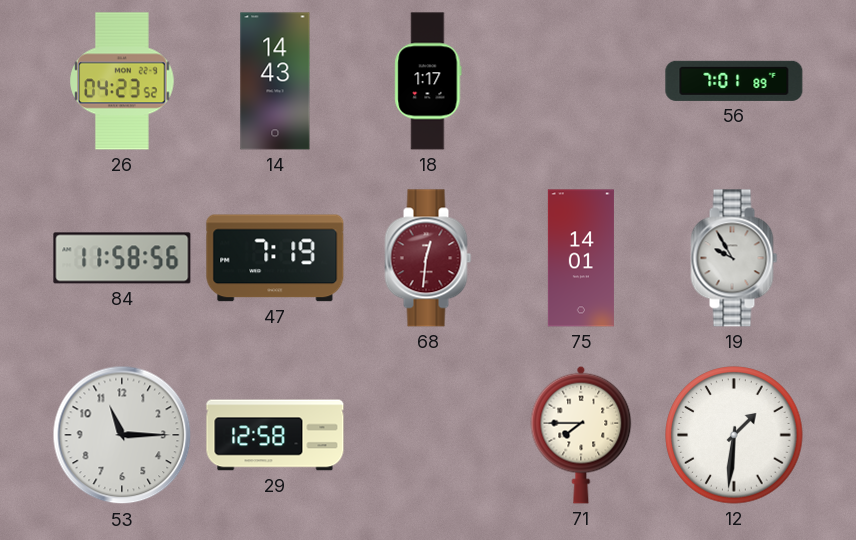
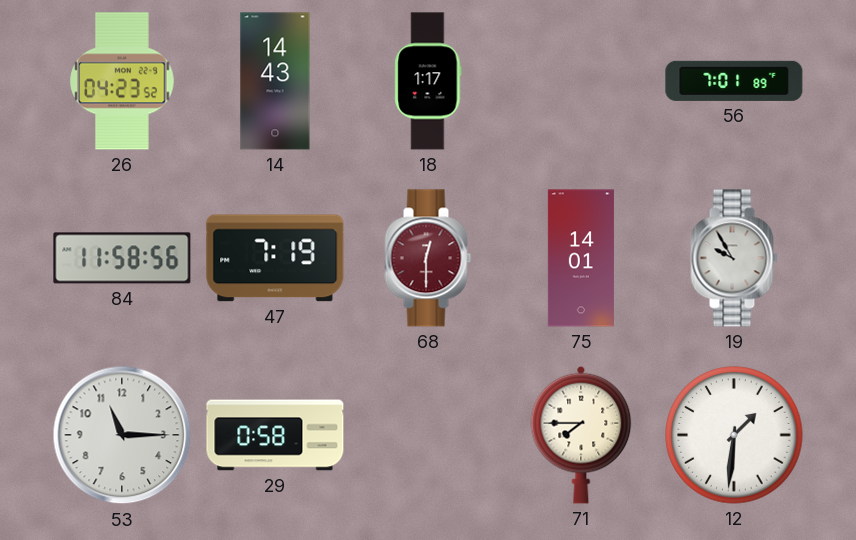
68: 12:31 -> 12:30
29: 12:58 -> 0:58
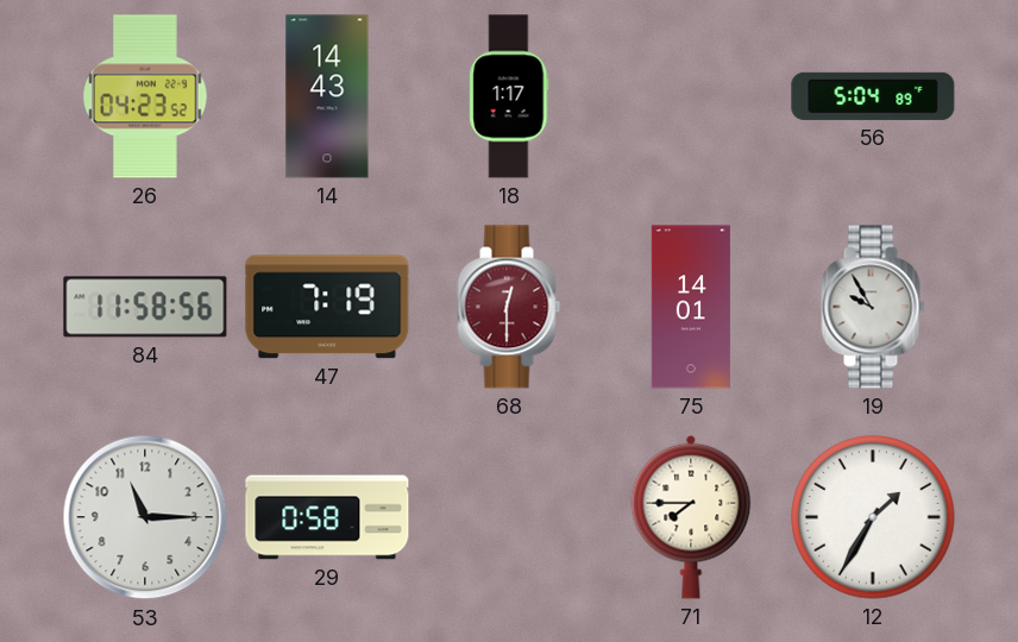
56: 7:01 -> 5:04
12: 1:31 -> 1:35
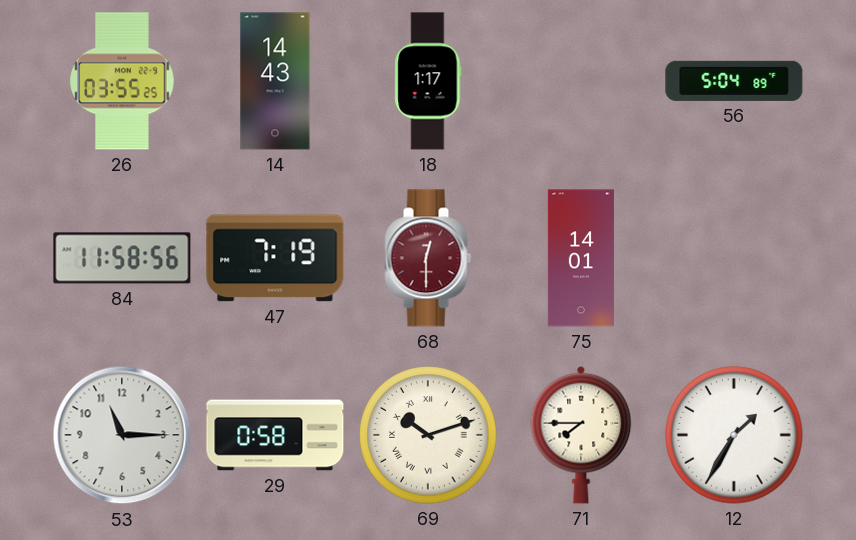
26: 04:23 -> 03:55
19: 9:55 -> none
69: none -> 10:12
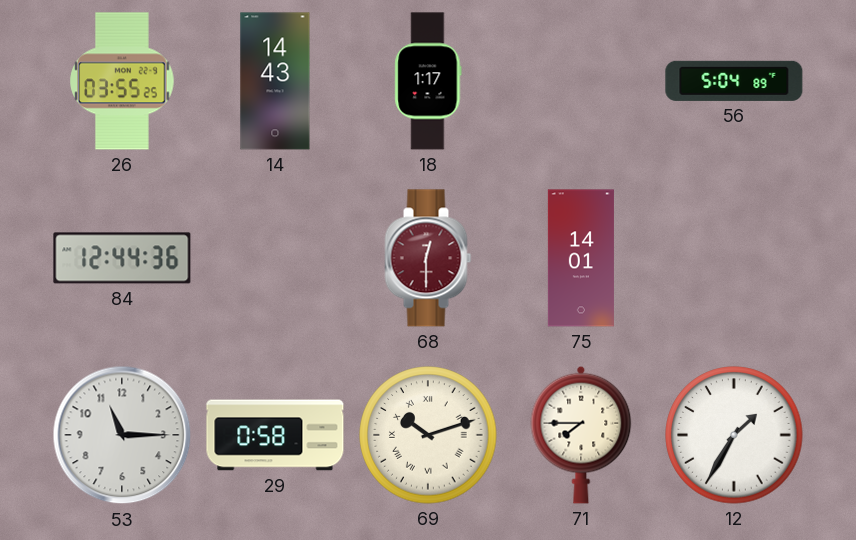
84: 11:58 -> 12:44
47: 7:19 -> none
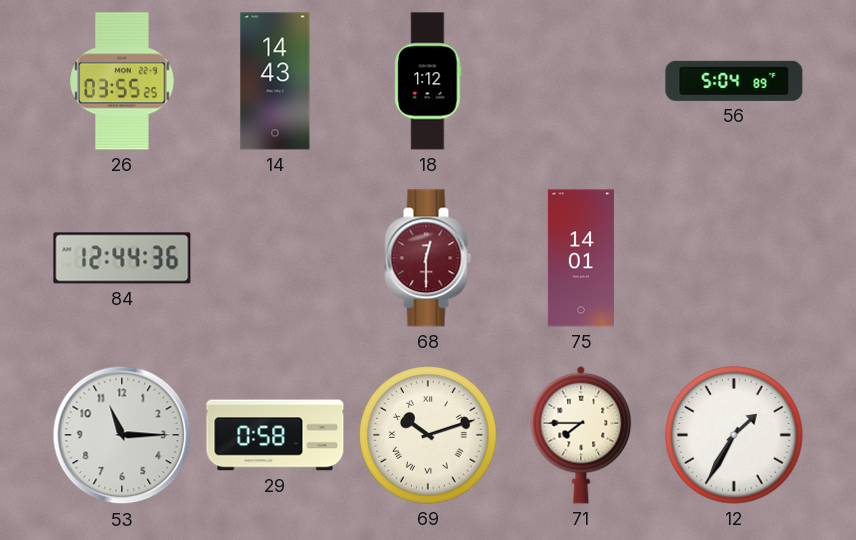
18: 1:17 -> 1:12
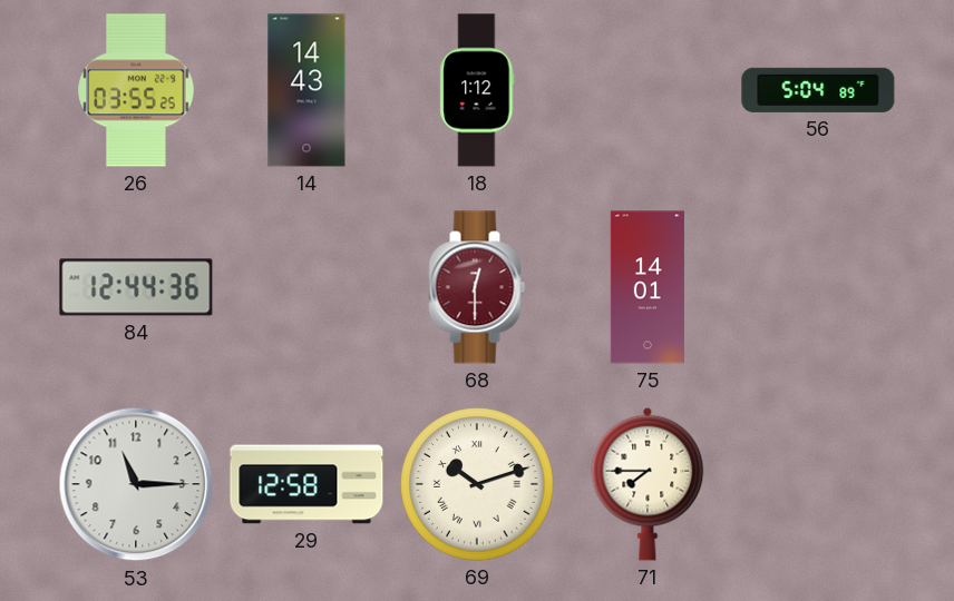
29: 0:58 -> 12:58
12: 1:35 -> none
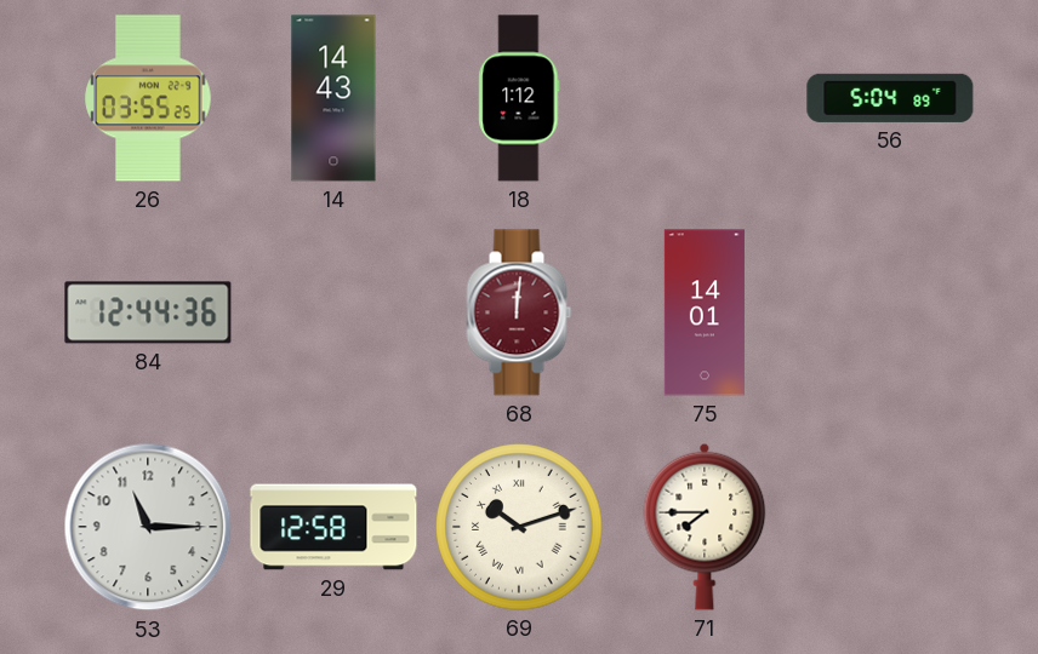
68: 12:30 -> 12:01
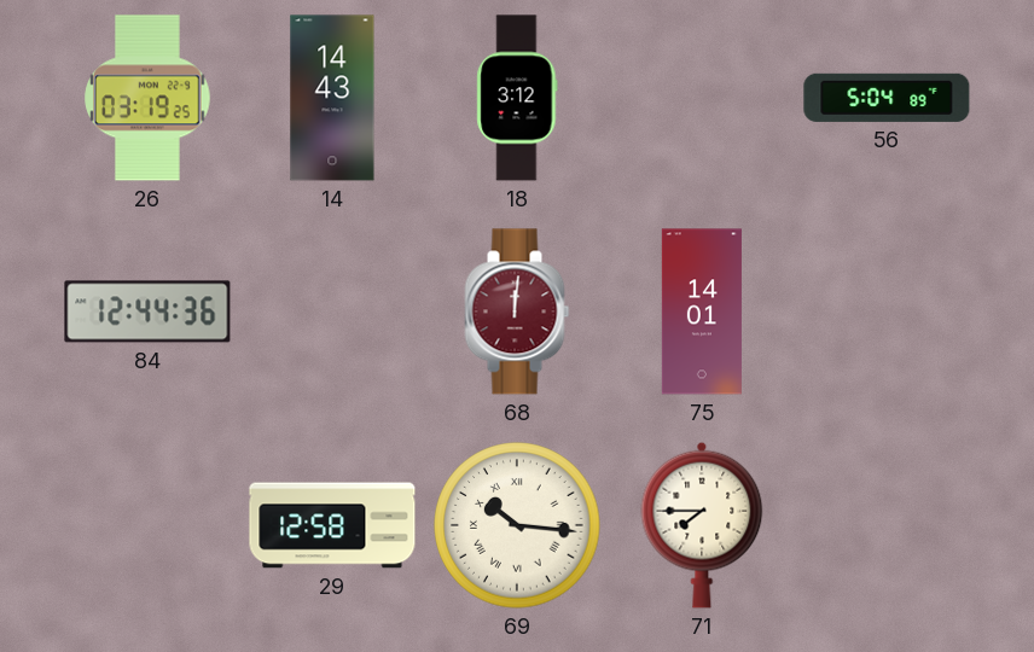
26: 03:55 -> 03:19
18: 1:12 -> 3:12
53: 11:15 -> none
69: 10:12 -> 10:16
